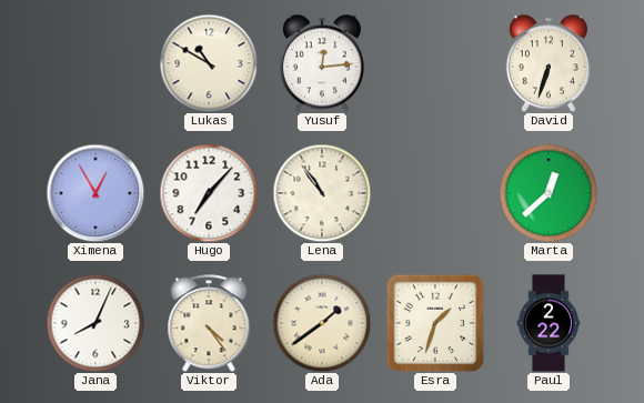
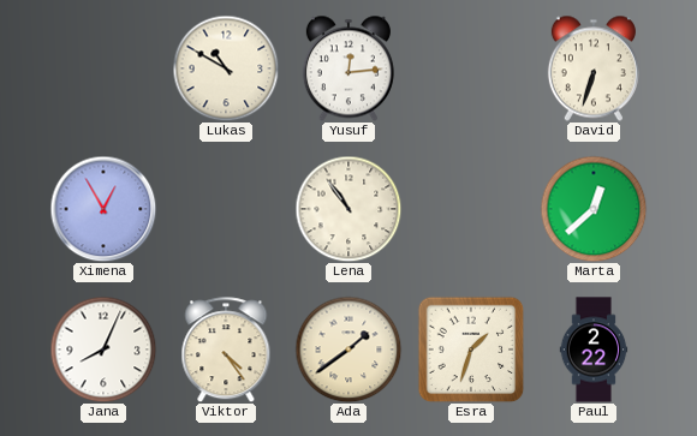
Hugo: 7:07 -> none
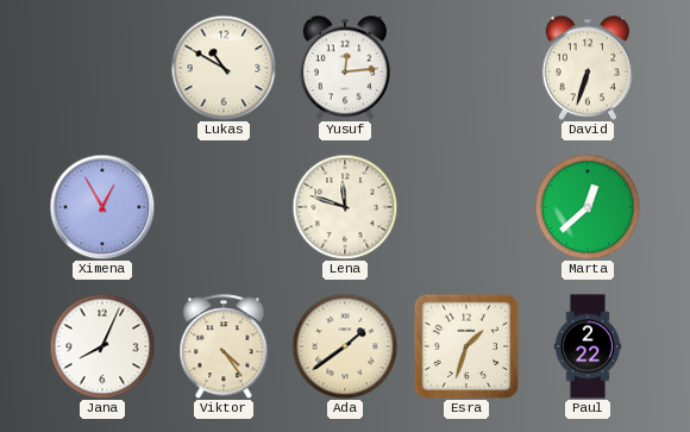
Lena: 10:54 -> 11:48
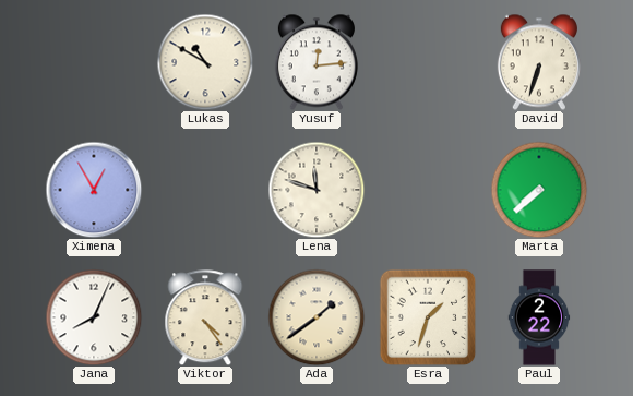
Marta: 12:38 -> 7:38
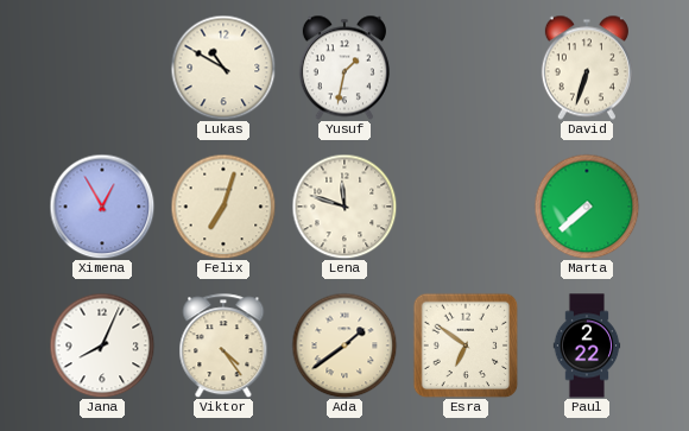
Yusuf: 12:14 -> 1:32
Felix: none -> 7:03
Esra: 1:33 -> 6:51
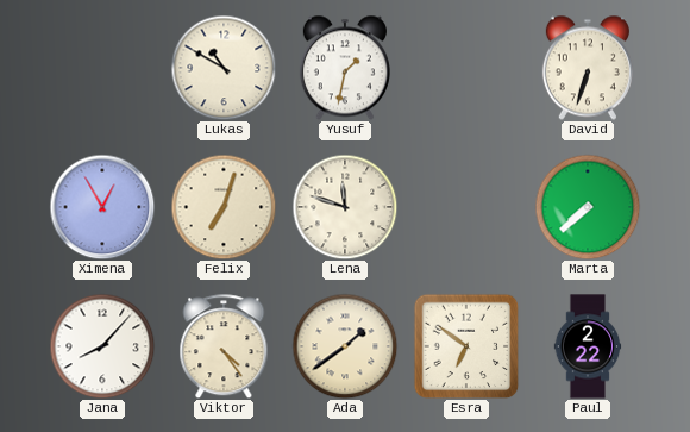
Jana: 8:04 -> 8:07
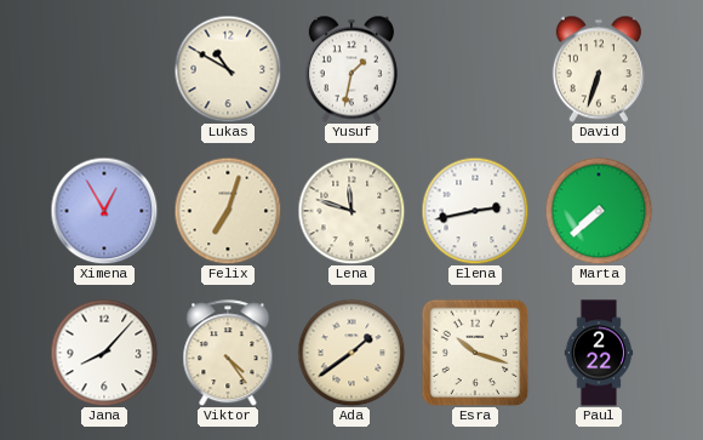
Elena: none -> 2:43
Esra: 6:51 -> 10:18
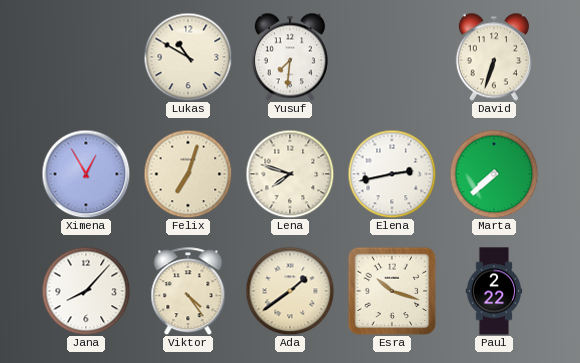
Yusuf: 1:32 -> 7:31
Lena: 11:48 -> 7:48
